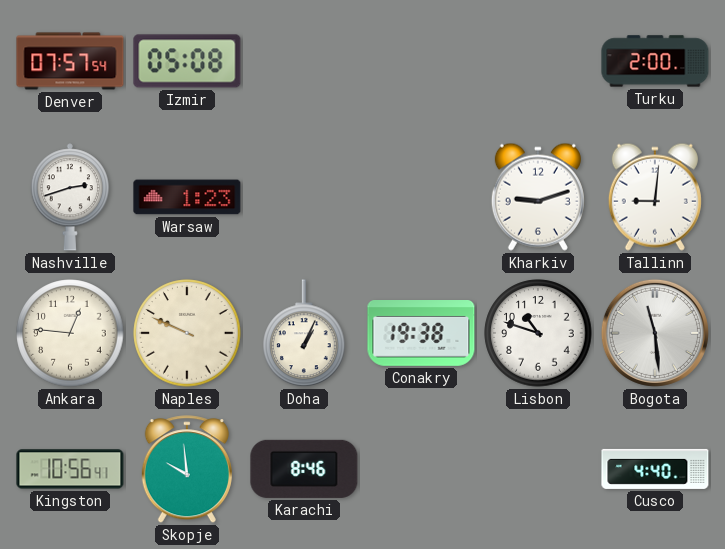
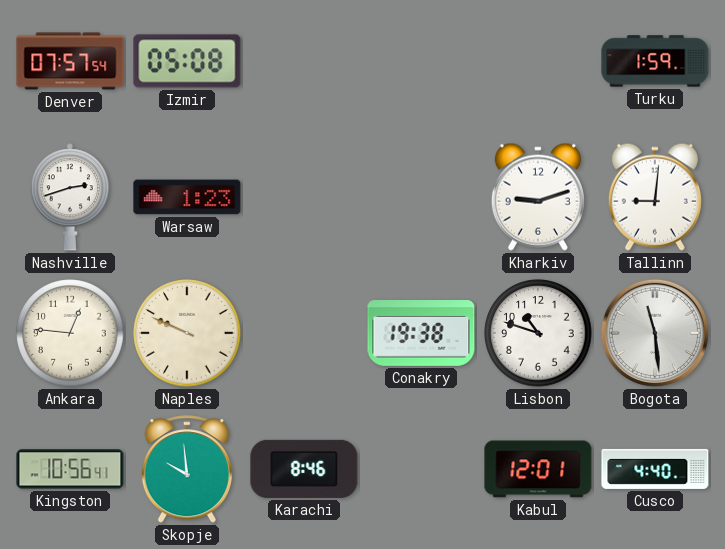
Turku: 2:00 -> 1:59
Doha: 1:04 -> none
Kabul: none -> 12:01
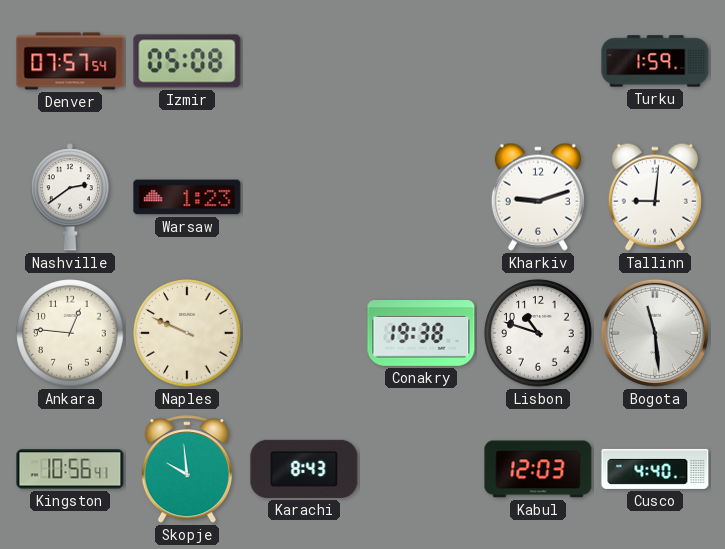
Nashville: 2:42 -> 2:39
Karachi: 8:46 -> 8:43
Kabul: 12:01 -> 12:03
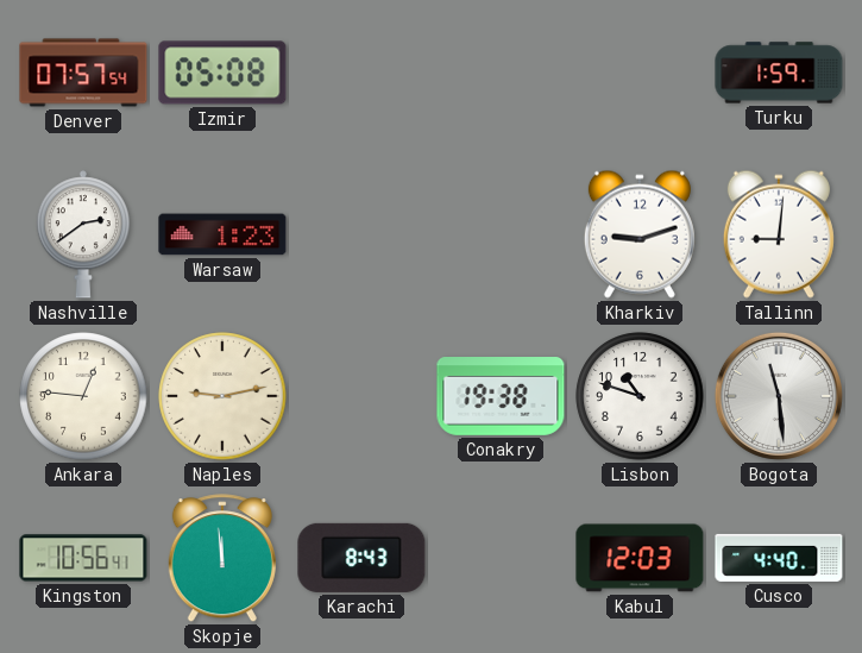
Naples: 9:49 -> 9:13
Skopje: 9:59 -> 11:59
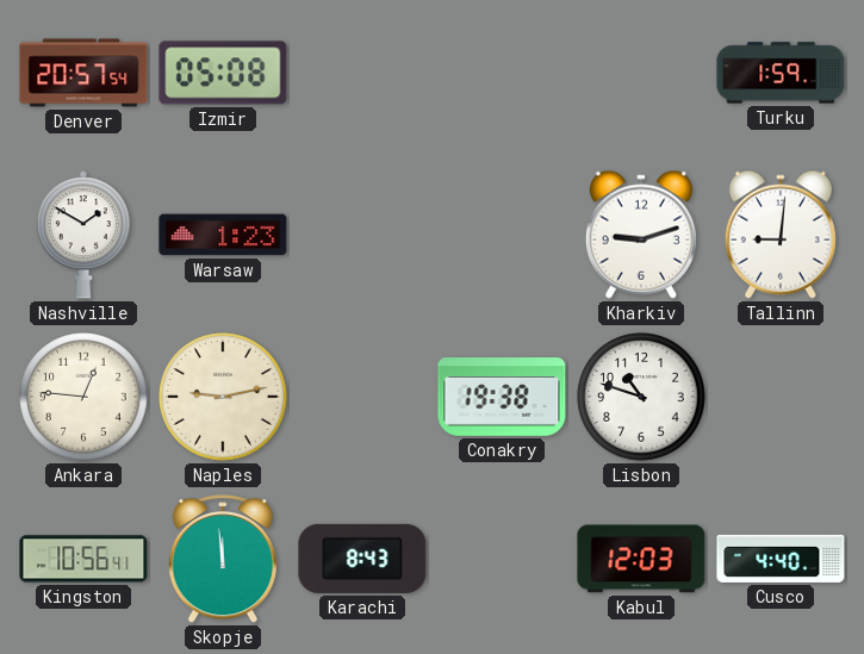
Denver: 07:57 -> 20:57
Nashville: 2:39 -> 1:50
Bogota: 11:29 -> none
